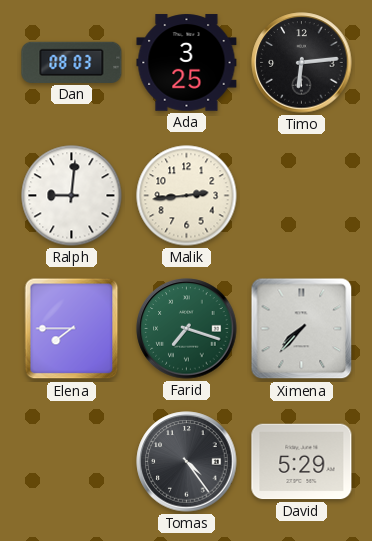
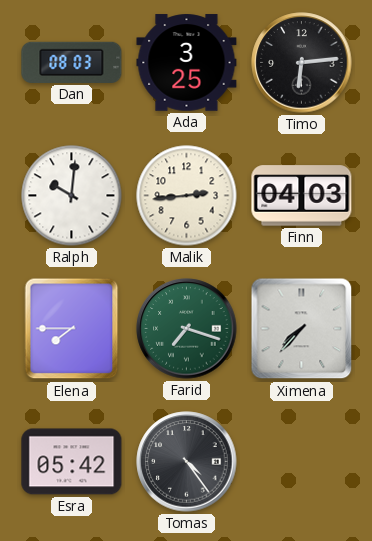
Ralph: 9:01 -> 10:01
Finn: none -> 04:03
Esra: none -> 05:42
David: 5:29 -> none
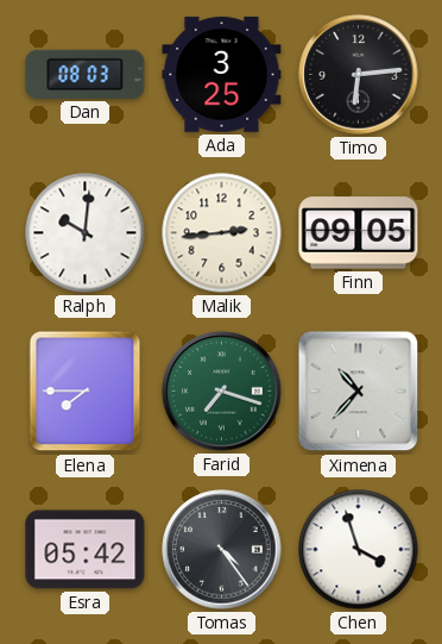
Finn: 04:03 -> 09:05
Ximena: 7:37 -> 10:37
Chen: none -> 3:57
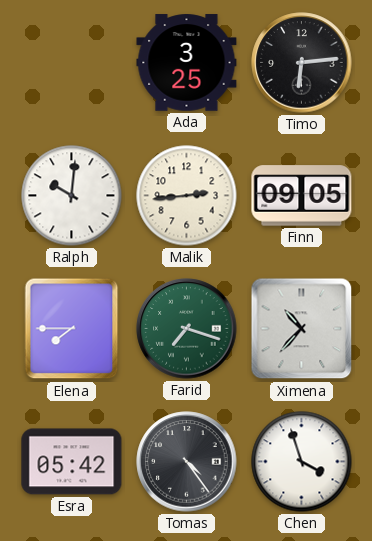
Dan: 08:03 -> none
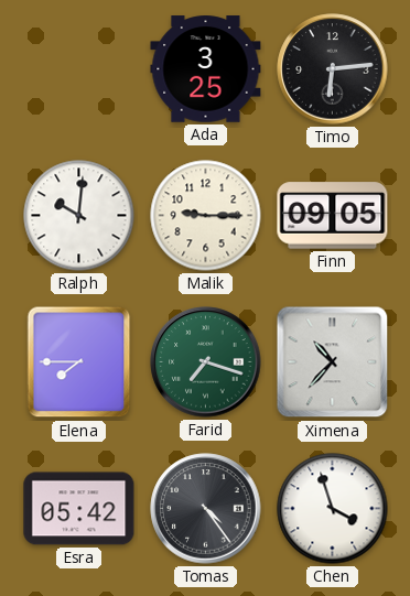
Malik: 2:44 -> 9:15
